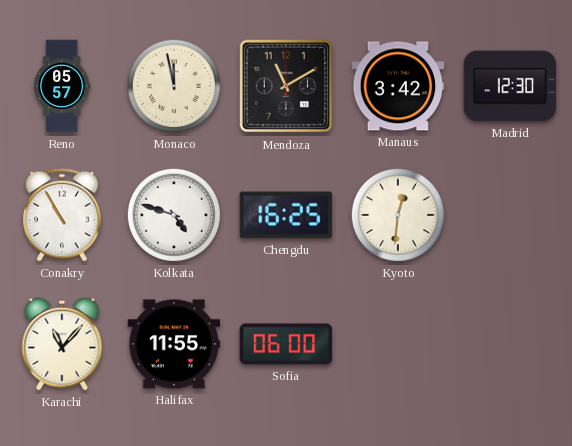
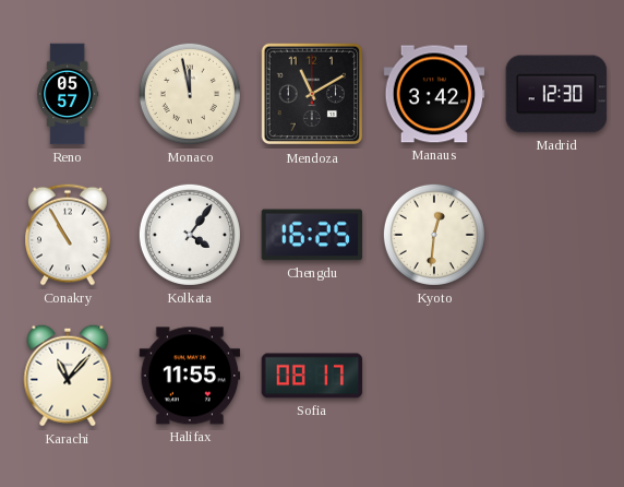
Kolkata: 4:48 -> 4:06
Sofia: 06:00 -> 08:17
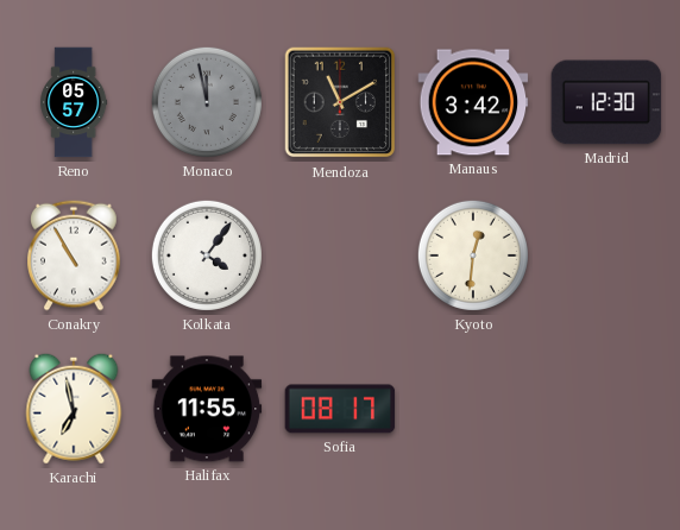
Monaco dial: cream -> grey
Chengdu: 16:25 -> none
Karachi: 11:07 -> 6:58
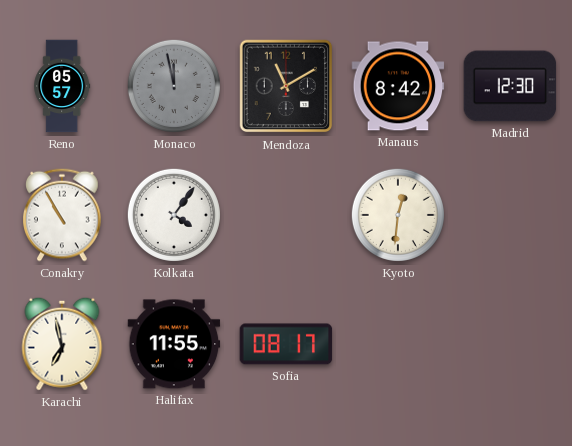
Manaus: 3:42 -> 8:42
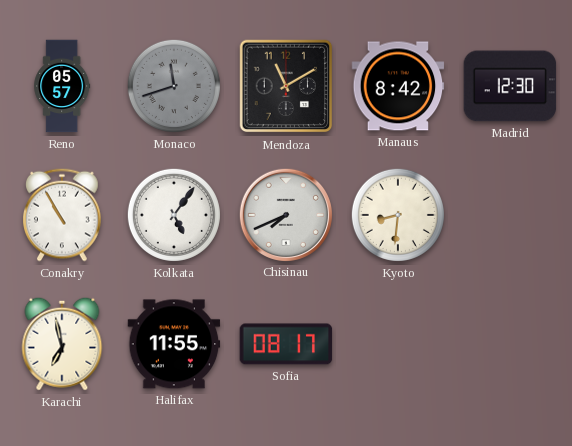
Monaco: 11:58 -> 11:42
Kolkata: 4:06 -> 5:06
Chisinau: none -> 7:41
Kyoto: 12:31 -> 8:31
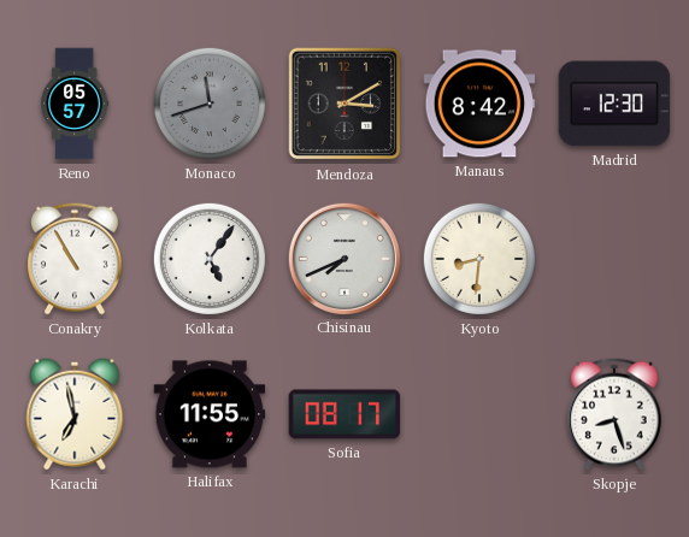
Mendoza: 11:10 -> 3:10
Skopje: none -> 8:27
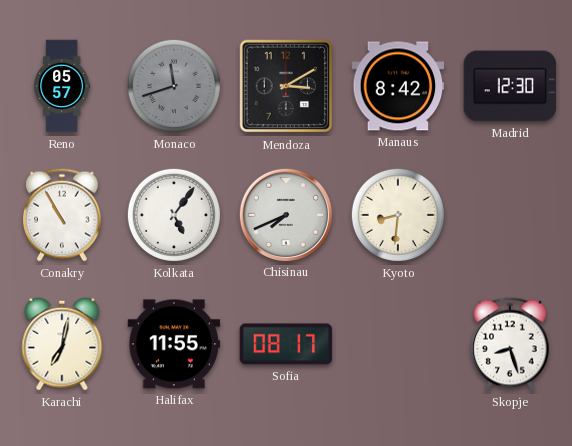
Karachi: 6:58 -> 7:02
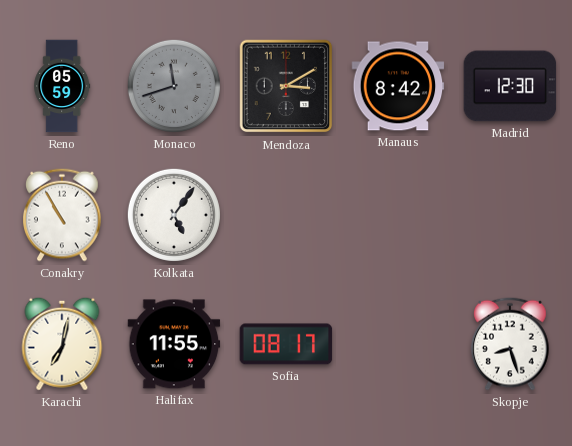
Reno: 05:57 -> 05:59
Chisinau: 7:41 -> none
Kyoto: 8:31 -> none
